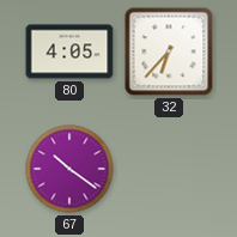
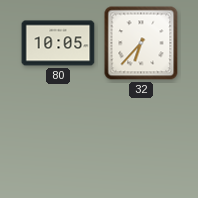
80: 4:05 -> 10:05
67: 10:21 -> none
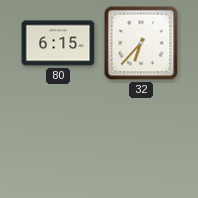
80: 10:05 -> 6:15
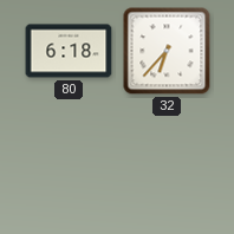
80: 6:15 -> 6:18
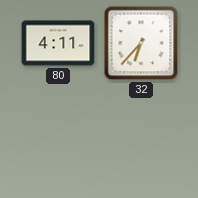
80: 6:18 -> 4:11
